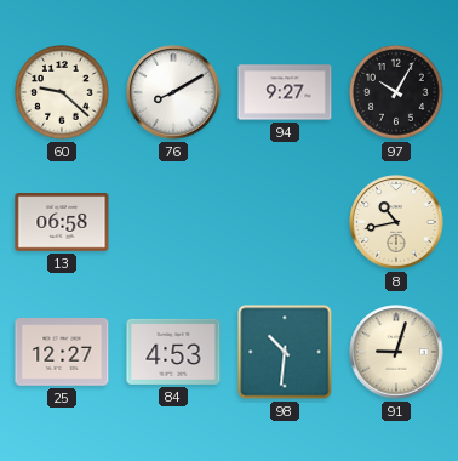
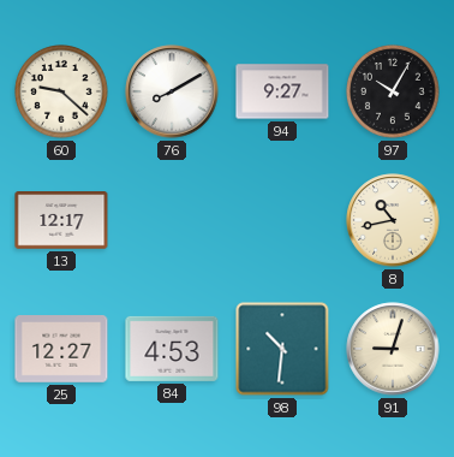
13: 06:58 -> 12:17
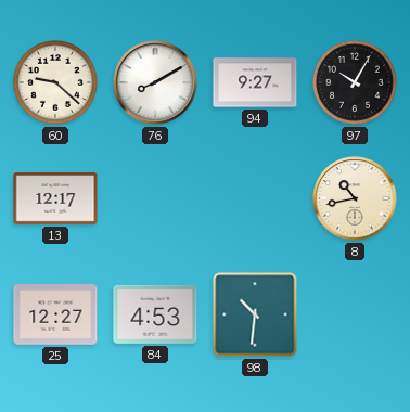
91: 9:03 -> none
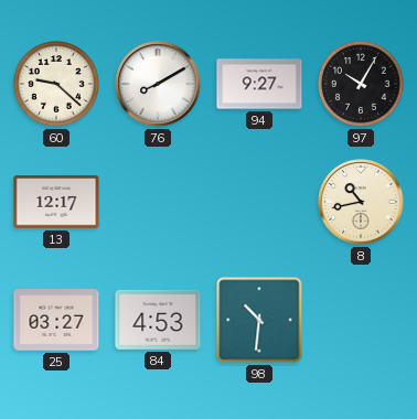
25: 12:27 -> 03:27
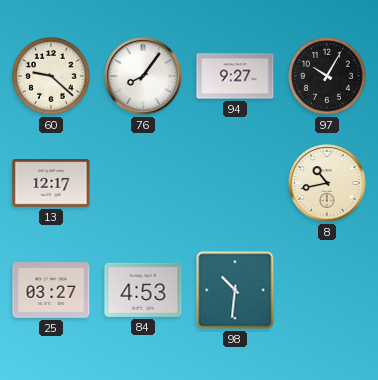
76: 8:10 -> 8:06
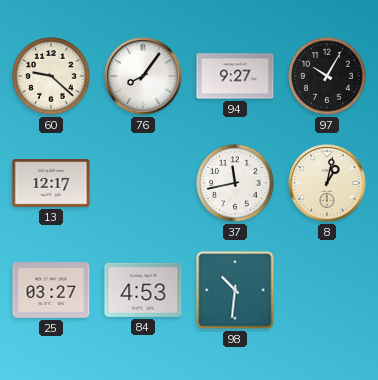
37: none -> 11:43
8: 10:43 -> 1:02
